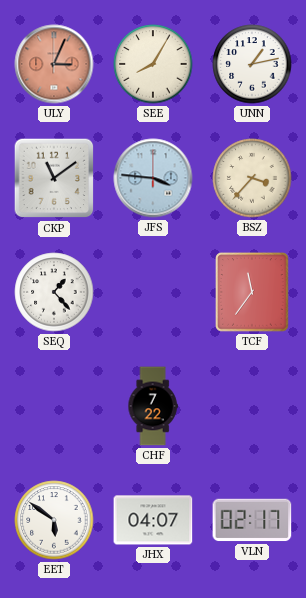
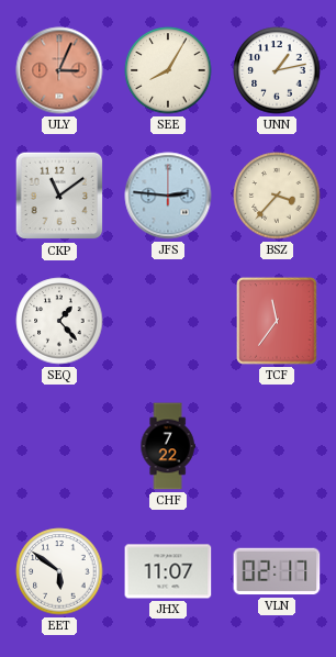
JFS: 3:46 -> 2:46
JHX: 04:07 -> 11:07
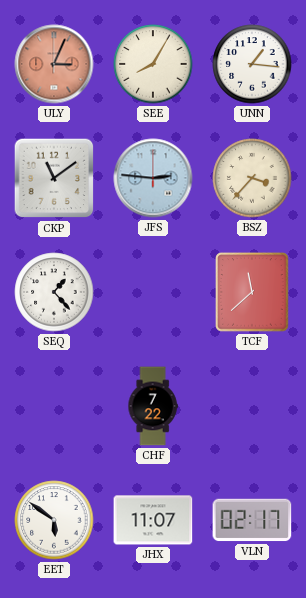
UNN: 1:13 -> 1:16
TCF: 11:36 -> 11:38
